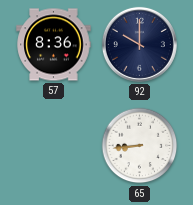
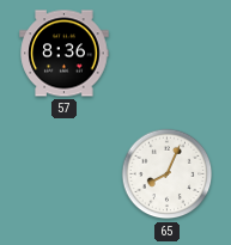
92: 10:00 -> none
65: 8:44 -> 8:04
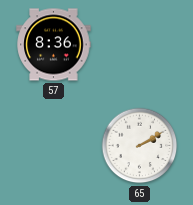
65: 8:04 -> 2:10
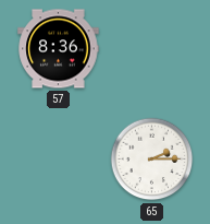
65: 2:10 -> 2:15
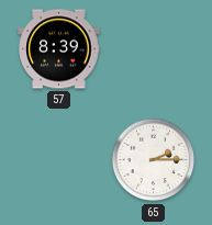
57: 8:36 -> 8:39
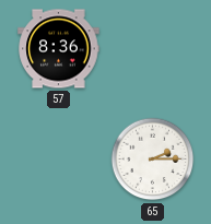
57: 8:39 -> 8:36
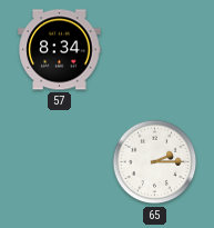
57: 8:36 -> 8:34
